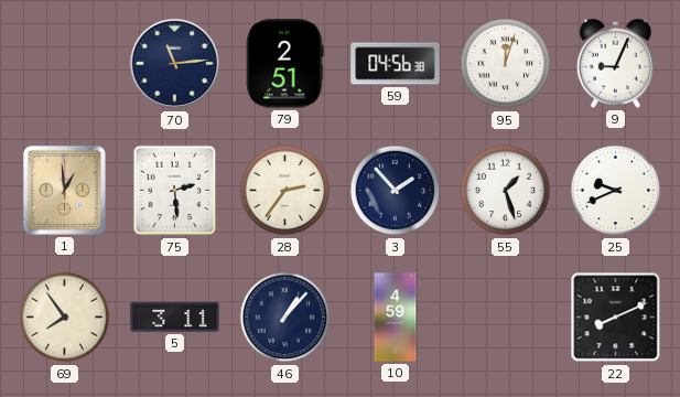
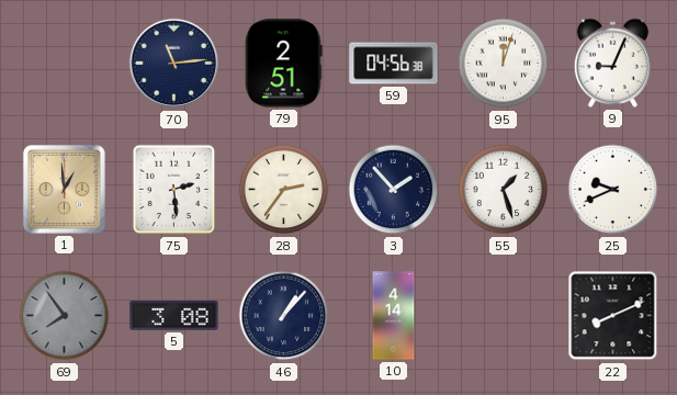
69 dial: cream -> grey
5: 3:11 -> 3:08
10: 4:59 -> 4:14
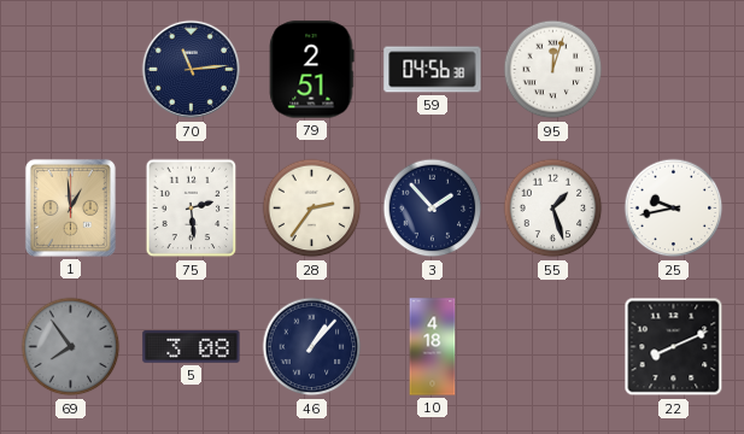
9: 9:04 -> none
25: 9:41 -> 9:43
10: 4:14 -> 4:18
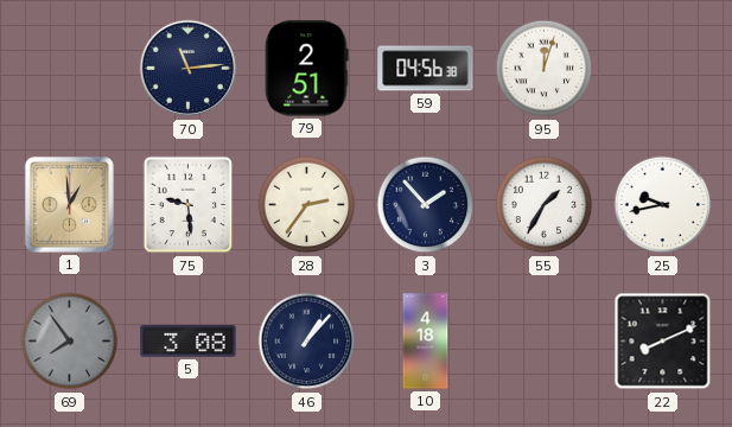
75: 2:29 -> 9:29
55: 1:27 -> 1:35
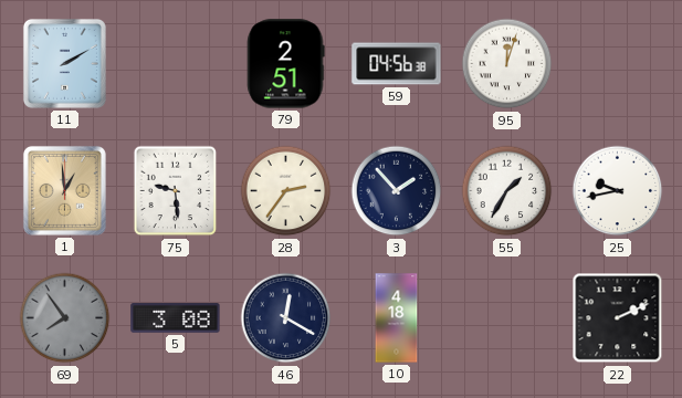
11: none -> 2:10
70: 11:14 -> none
46: 1:07 -> 12:20
22: 8:11 -> 2:11
